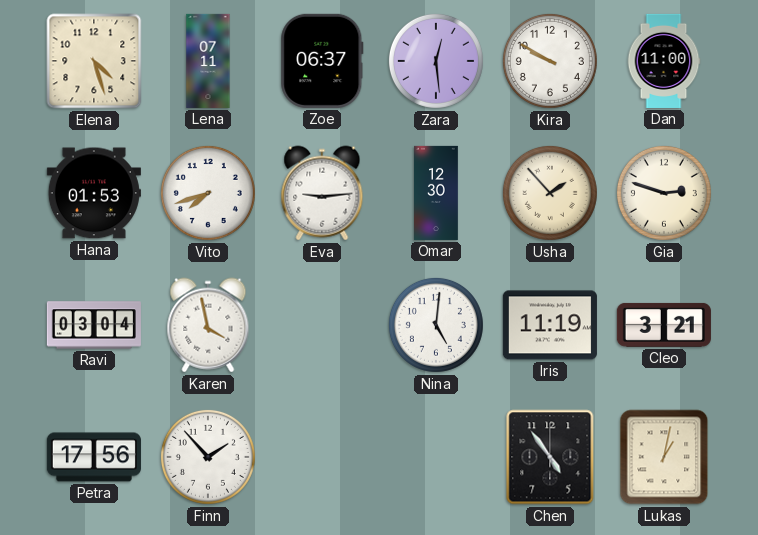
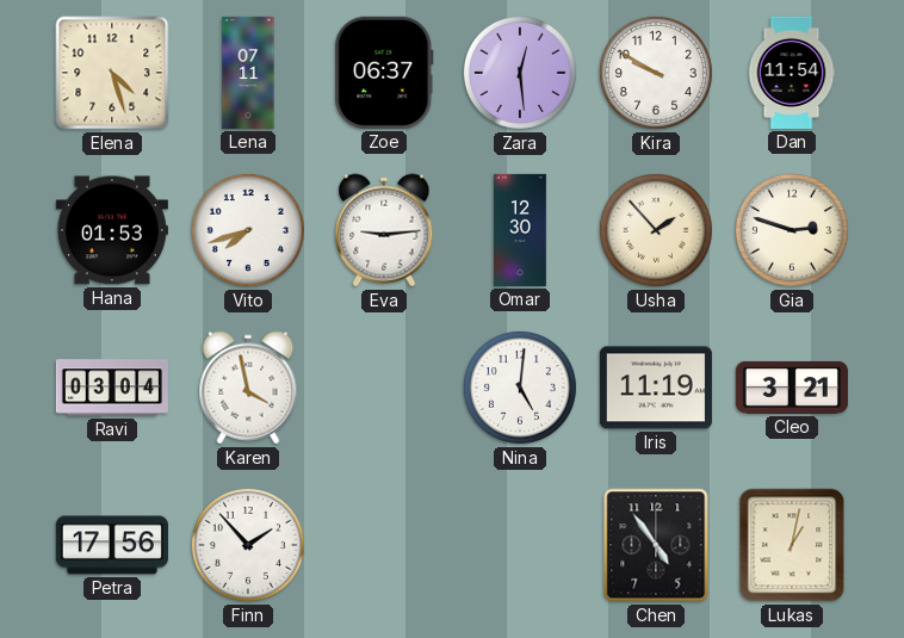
Dan: 11:00 -> 11:54
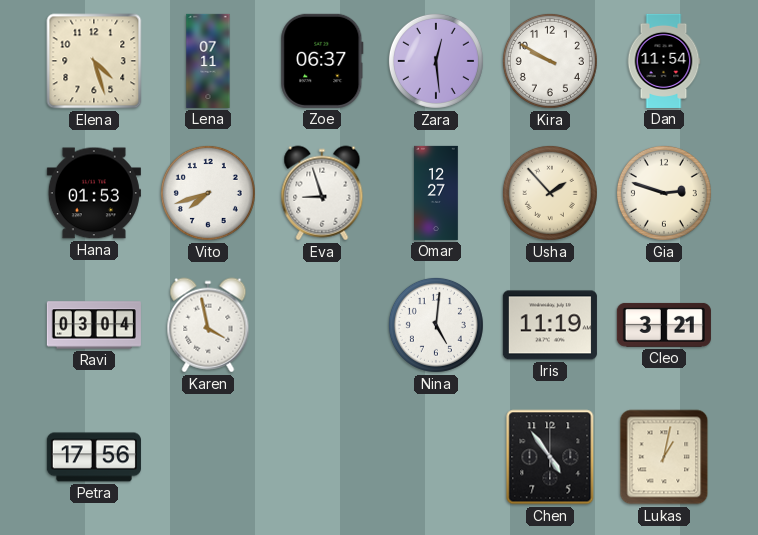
Eva: 9:14 -> 8:57
Omar: 12:30 -> 12:27
Finn: 1:53 -> none
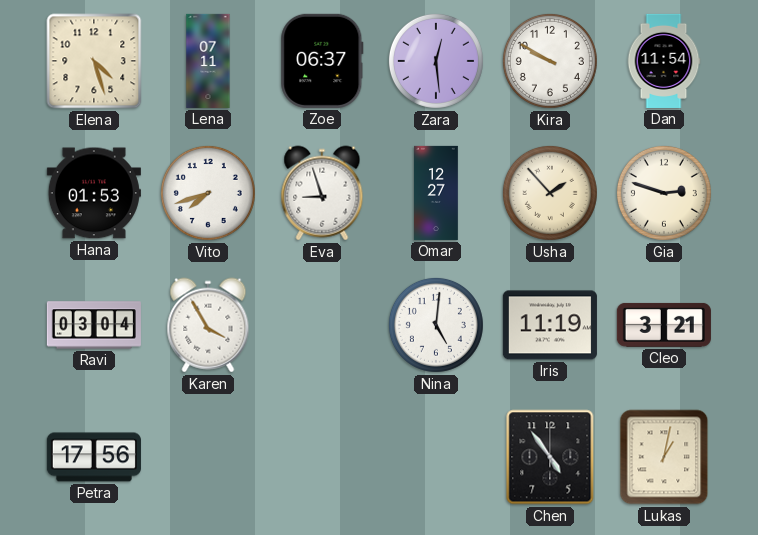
Karen: 3:58 -> 3:55
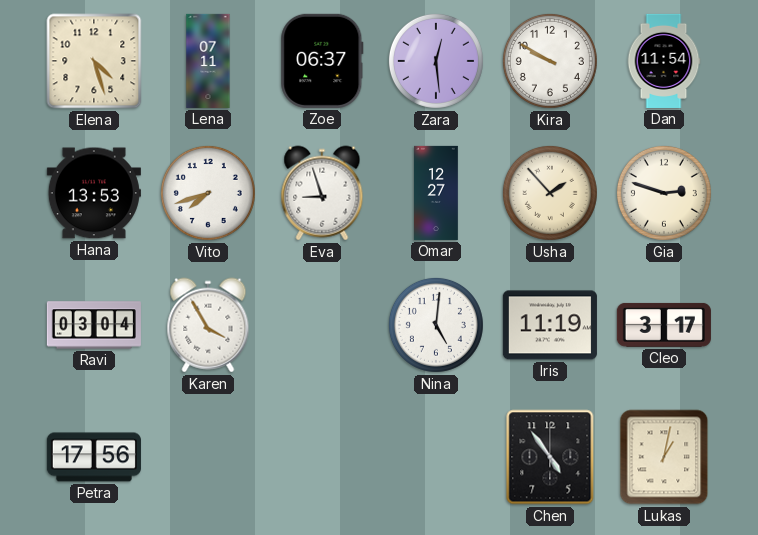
Hana: 01:53 -> 13:53
Cleo: 3:21 -> 3:17
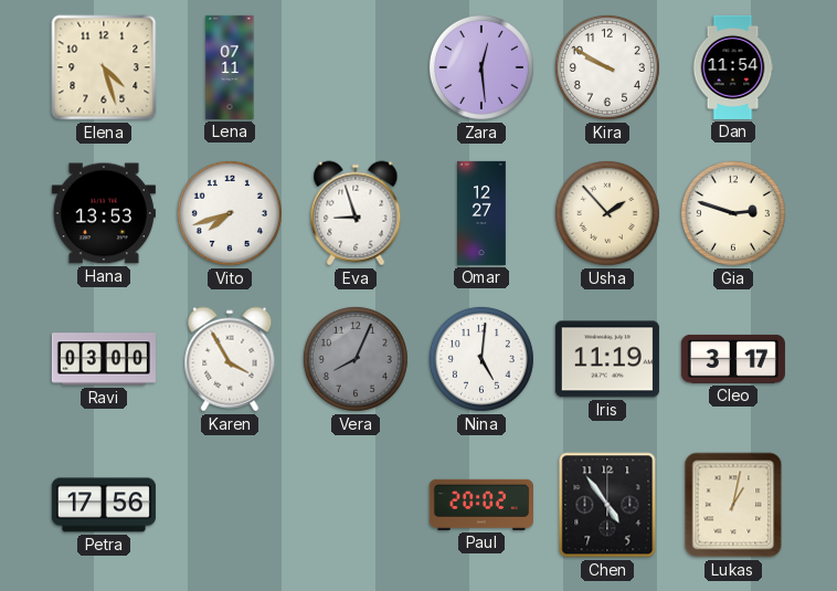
Zoe: 06:37 -> none
Ravi: 03:04 -> 03:00
Vera: none -> 8:04
Paul: none -> 20:02
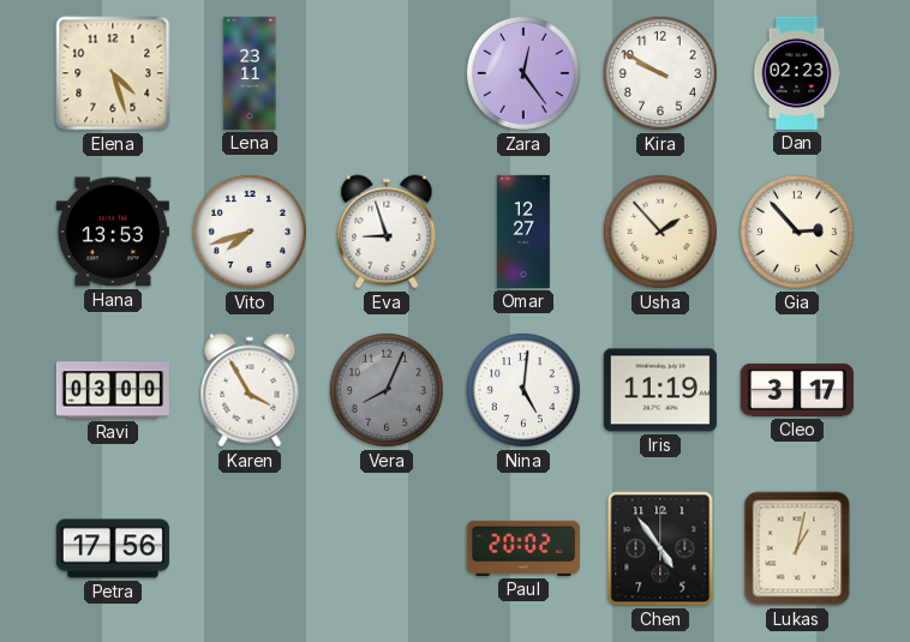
Lena: 07:11 -> 23:11
Zara: 12:29 -> 12:24
Dan: 11:54 -> 02:23
Gia: 2:48 -> 2:53
